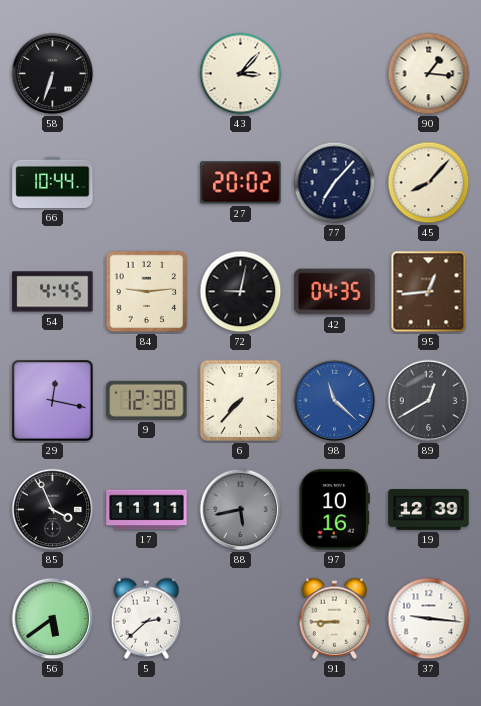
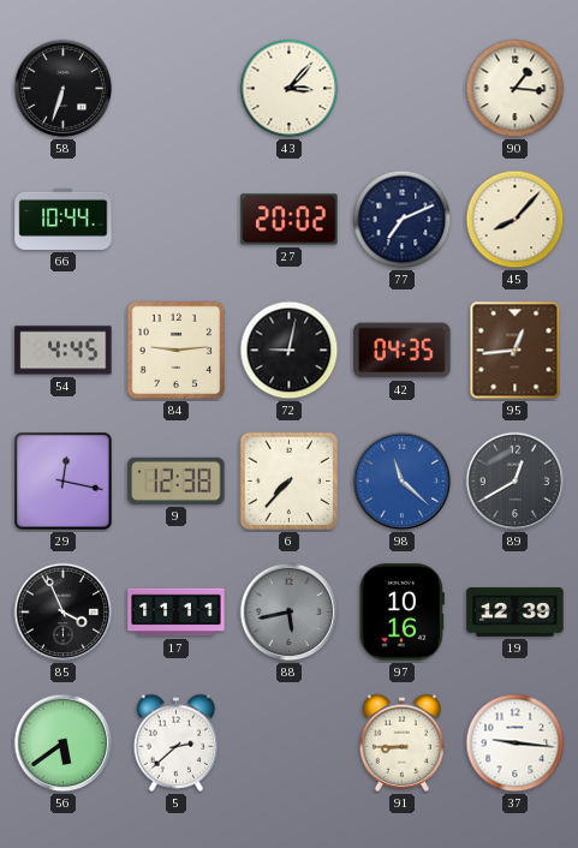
77: 7:07 -> 7:11
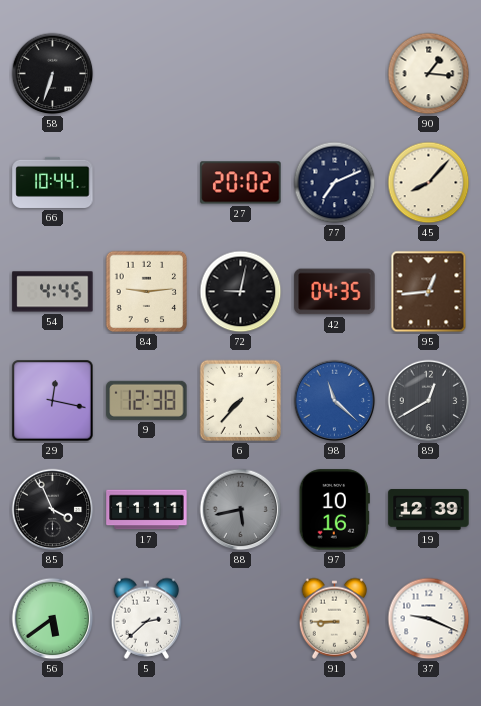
43: 3:07 -> none
37: 9:16 -> 9:19
